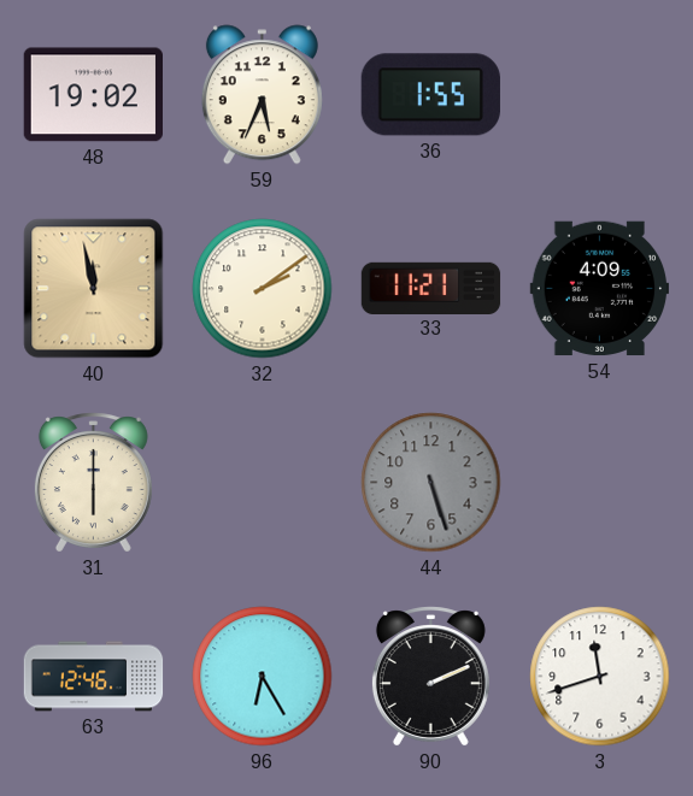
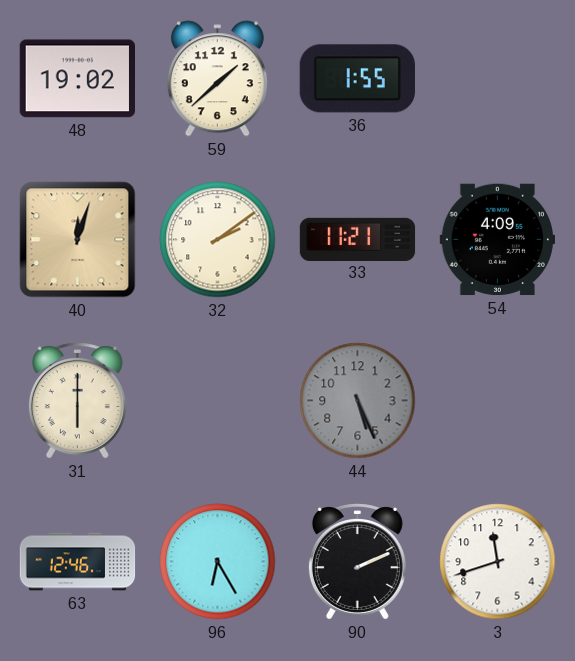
59: 5:34 -> 1:38
40: 11:58 -> 12:03
44: 5:27 -> 5:26
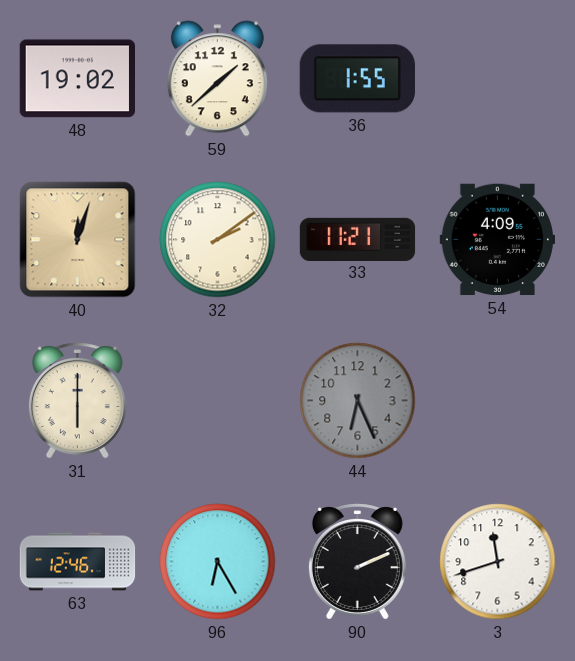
44: 5:26 -> 6:26
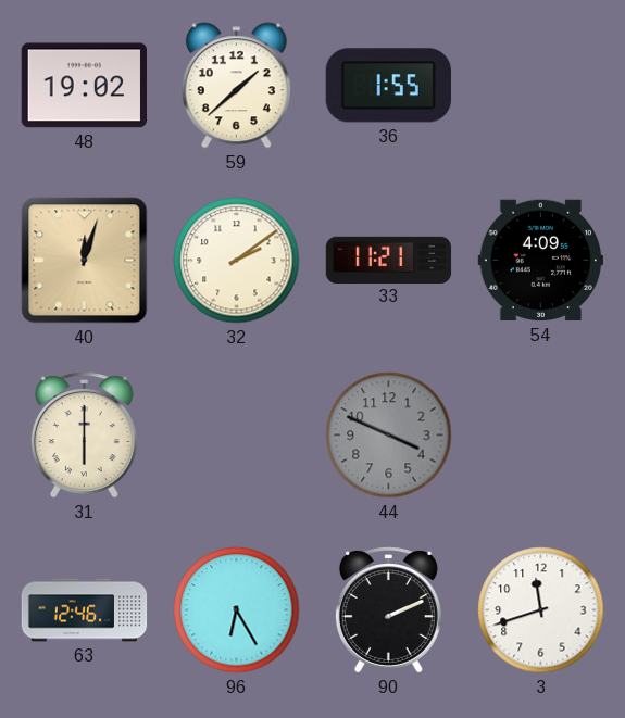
44: 6:26 -> 3:49
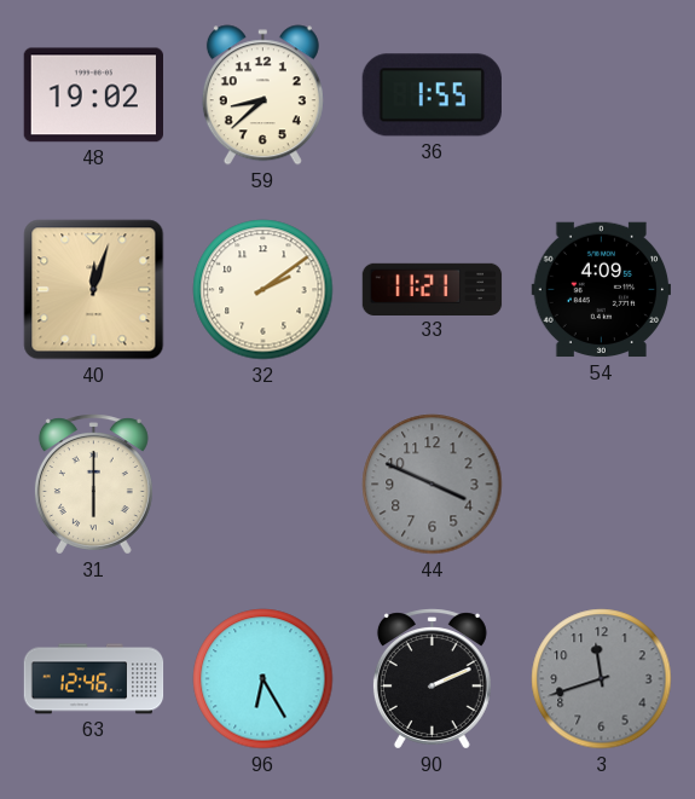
59: 1:38 -> 8:38
3 dial: white -> grey
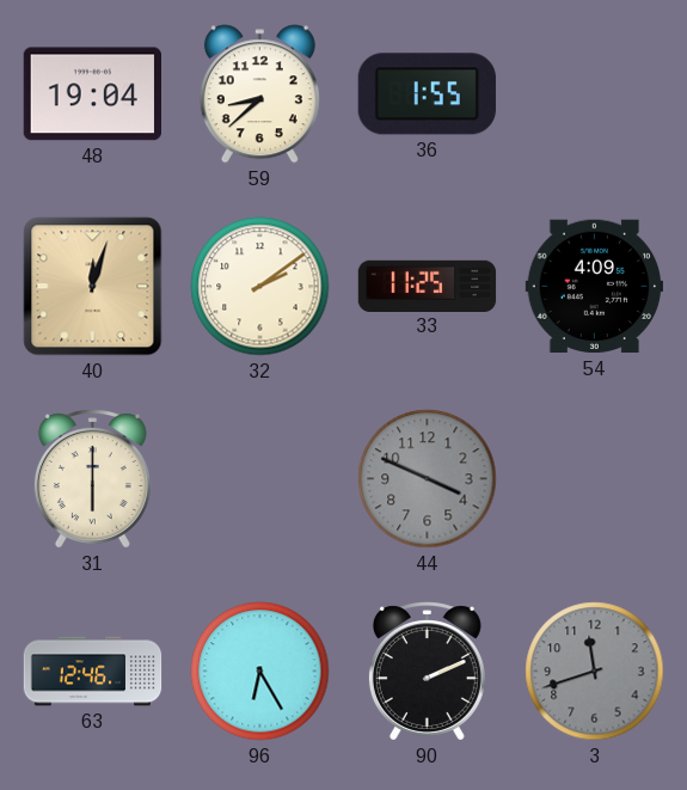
48: 19:02 -> 19:04
33: 11:21 -> 11:25
